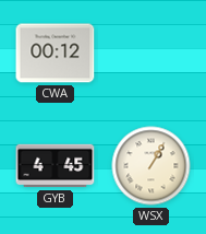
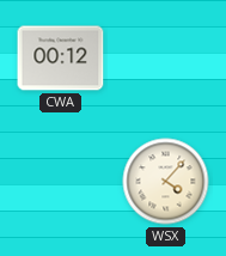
GYB: 4:45 -> none
WSX: 1:05 -> 4:07
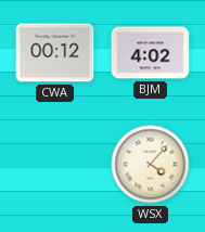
BJM: none -> 4:02
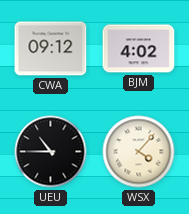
CWA: 00:12 -> 09:12
UEU: none -> 10:45
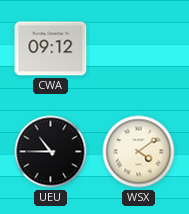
BJM: 4:02 -> none
WSX: 4:07 -> 4:09
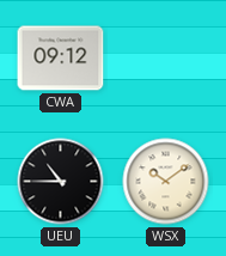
WSX: 4:09 -> 10:09
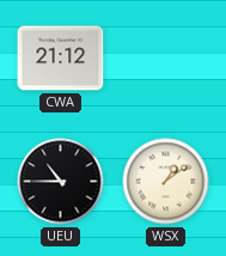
CWA: 09:12 -> 21:12
WSX: 10:09 -> 1:09
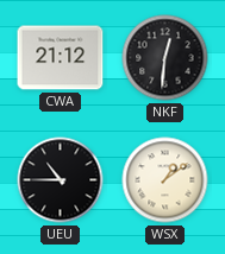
NKF: none -> 12:31
